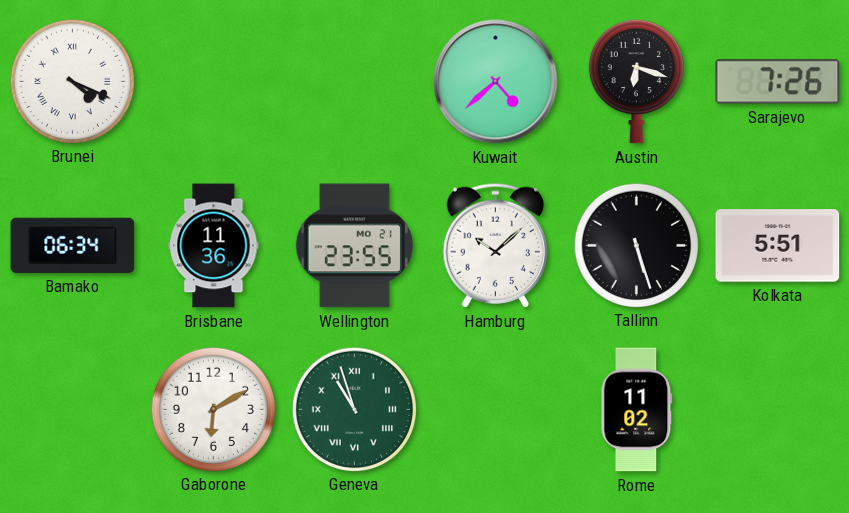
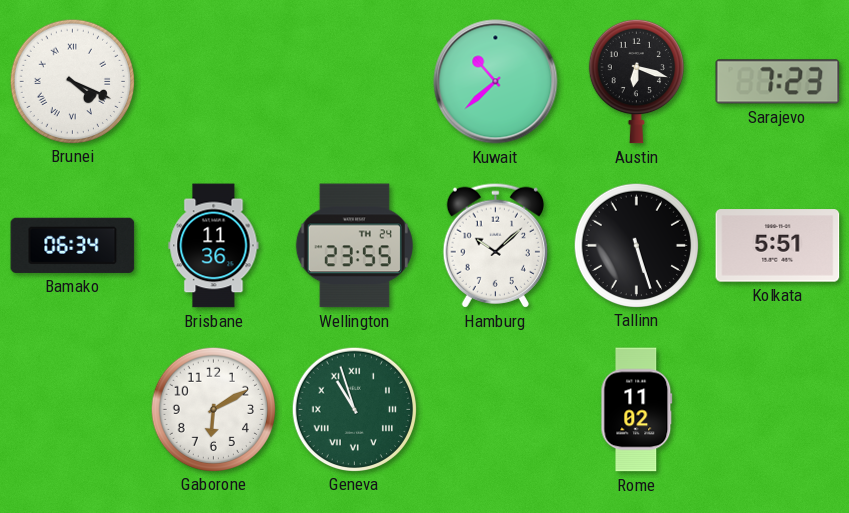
Kuwait: 4:38 -> 10:38
Sarajevo: 7:26 -> 7:23
Wellington date: MO 21 -> TH 24
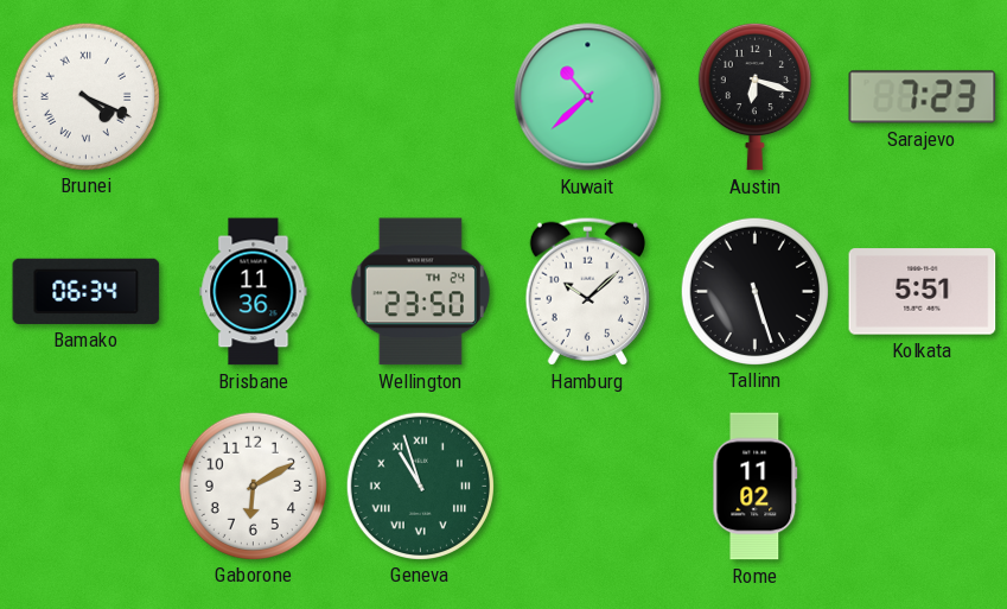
Wellington: 23:55 -> 23:50
